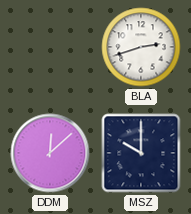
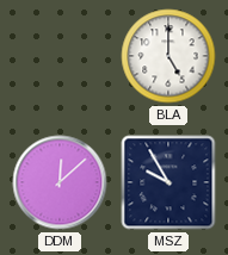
BLA: 2:42 -> 5:00
MSZ: 10:00 -> 9:55
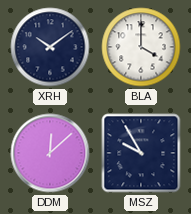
XRH: none -> 10:09
BLA: 5:00 -> 4:00
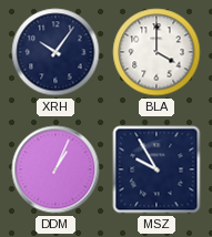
XRH: 10:09 -> 10:06
DDM: 12:08 -> 1:04
